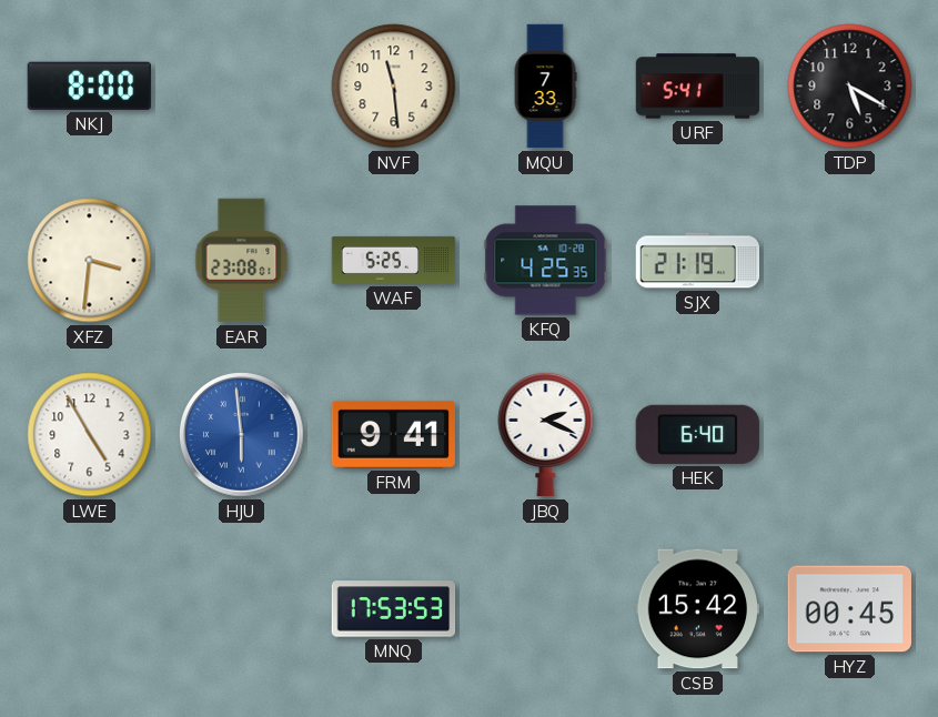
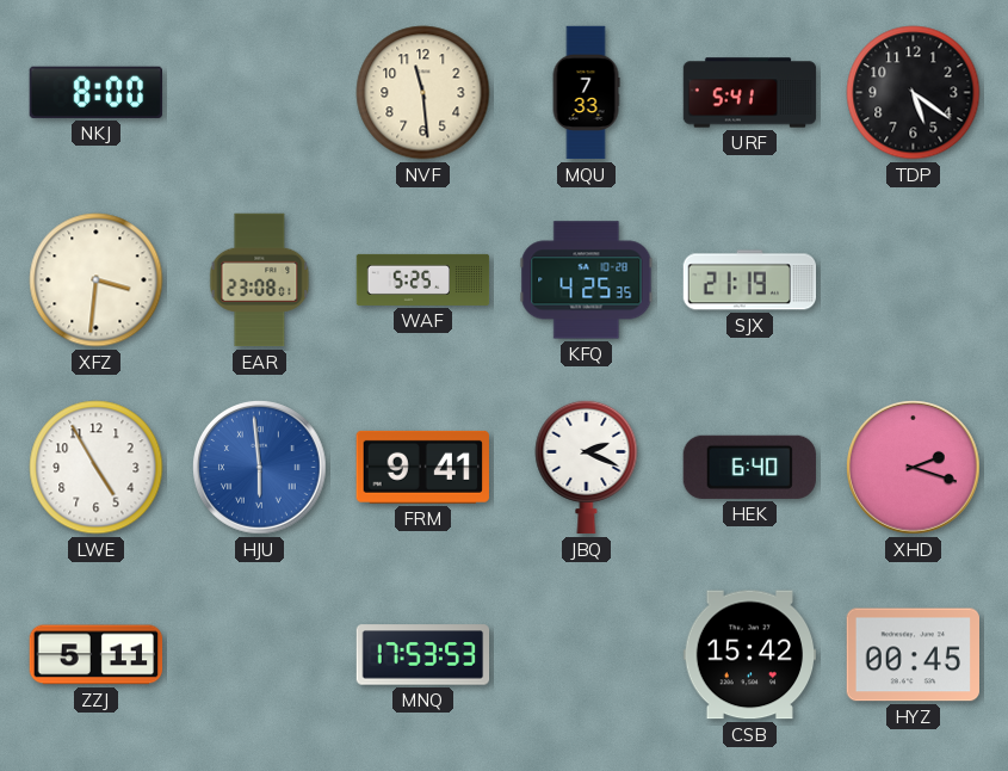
TDP: 5:20 -> 5:21
XHD: none -> 2:18
ZZJ: none -> 5:11
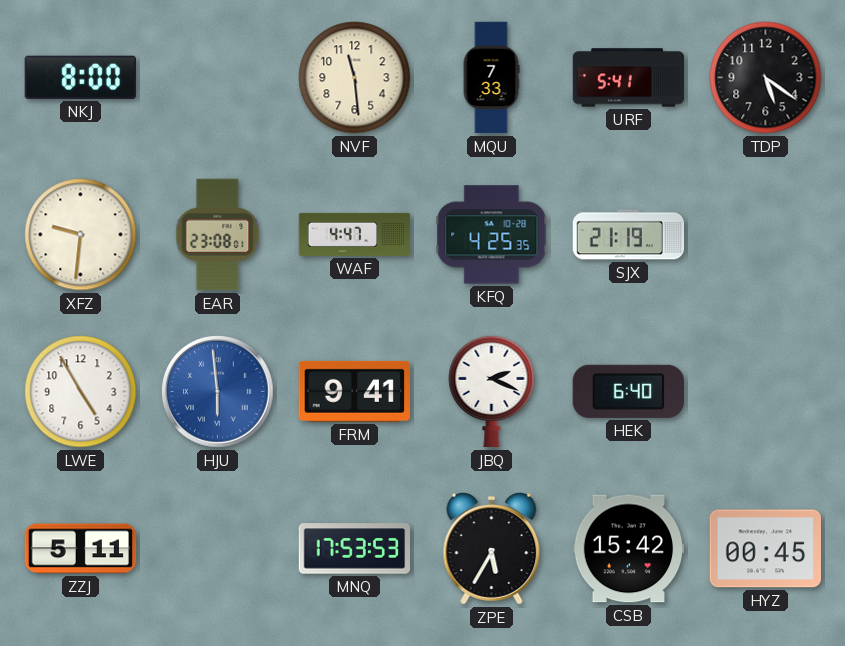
XFZ: 3:31 -> 9:31
WAF: 5:25 -> 4:47
XHD: 2:18 -> none
ZPE: none -> 5:35
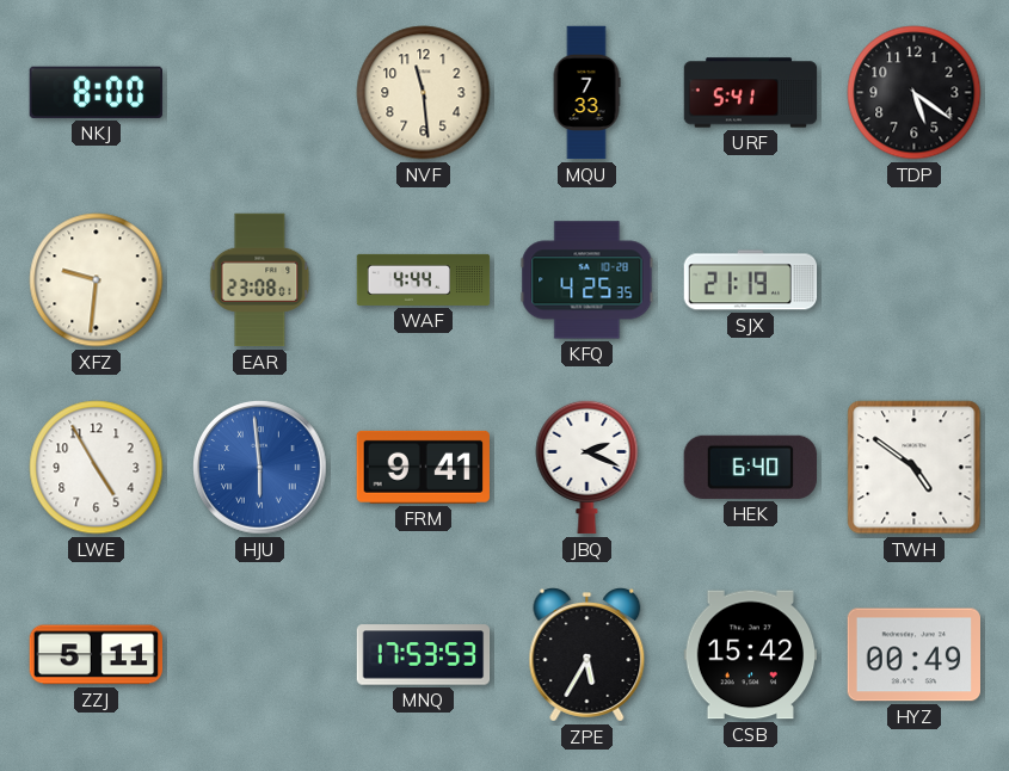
WAF: 4:47 -> 4:44
TWH: none -> 4:51
HYZ: 00:45 -> 00:49
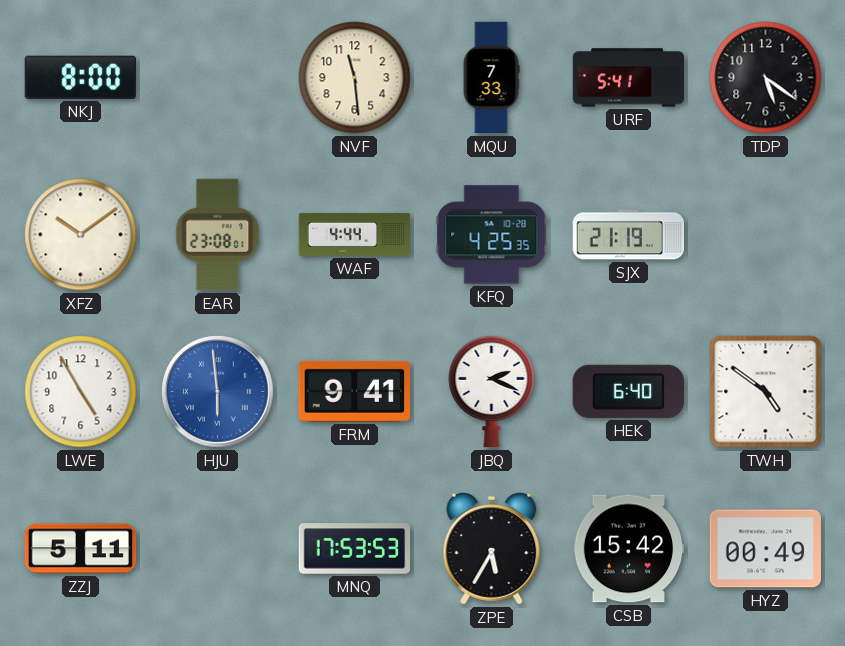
XFZ: 9:31 -> 10:09
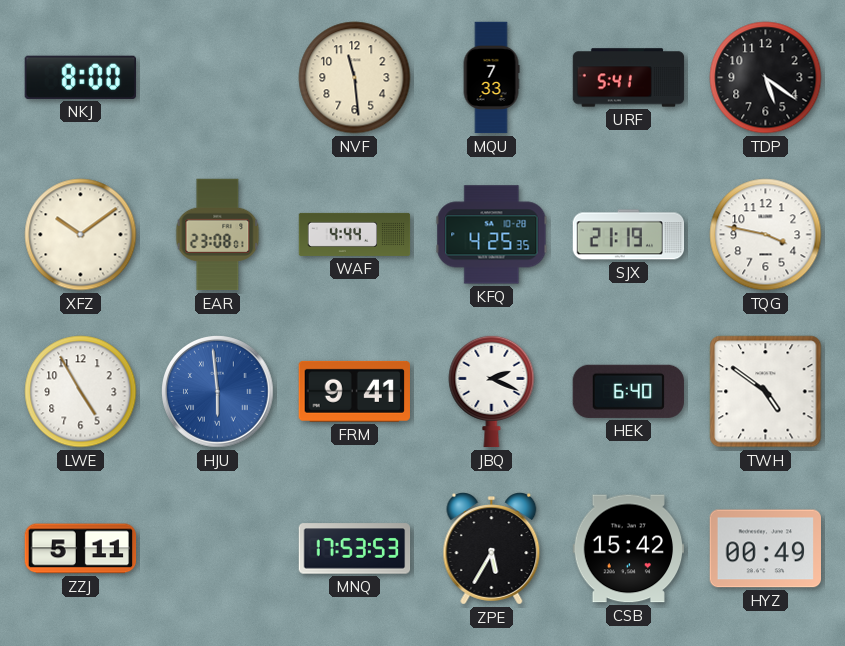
TQG: none -> 3:47
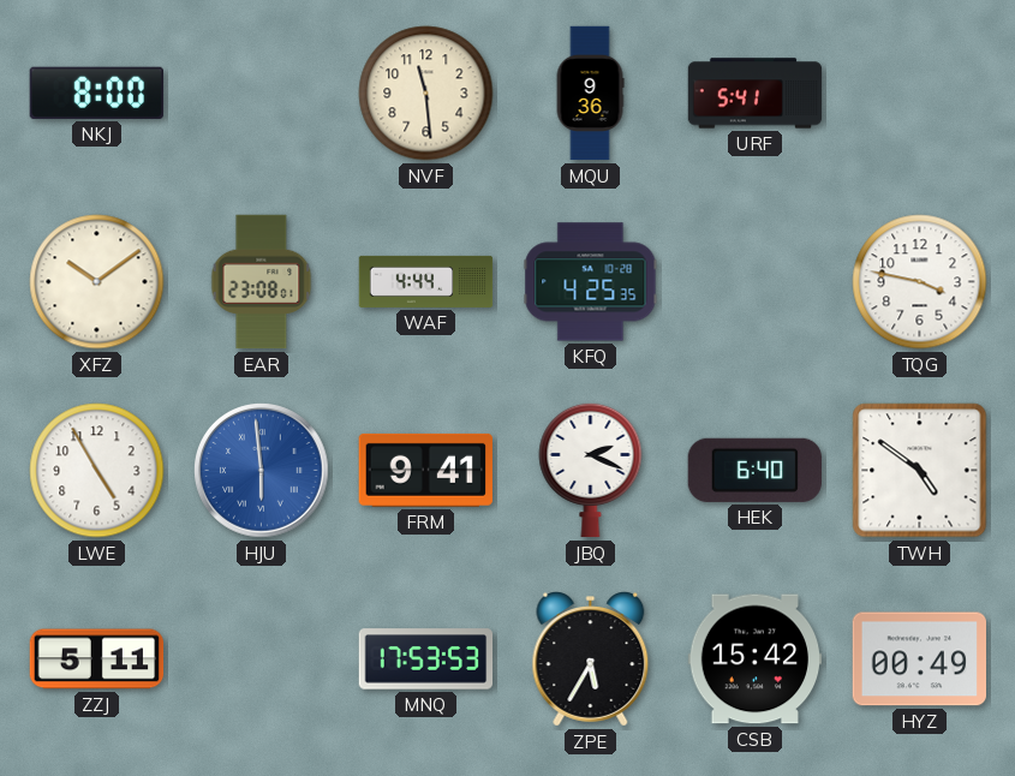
MQU: 7:33 -> 9:36
TDP: 5:21 -> none
SJX: 21:19 -> none
